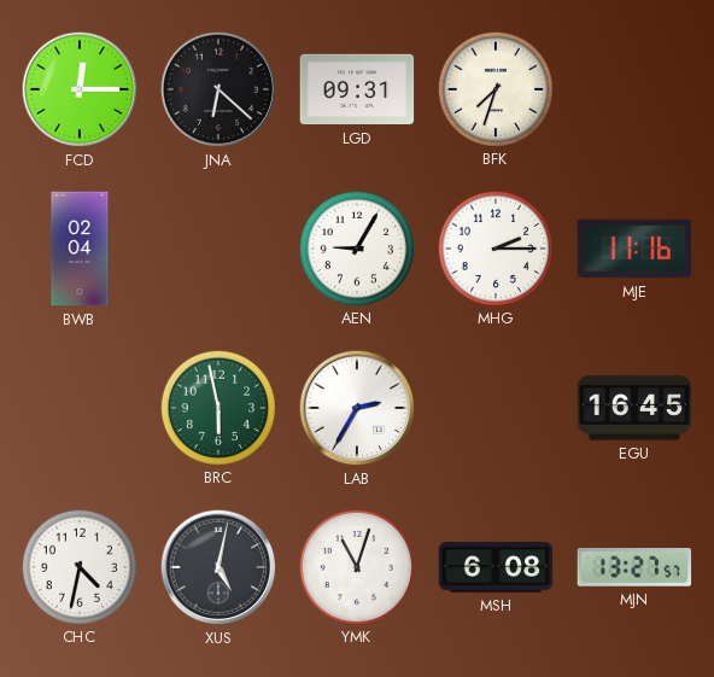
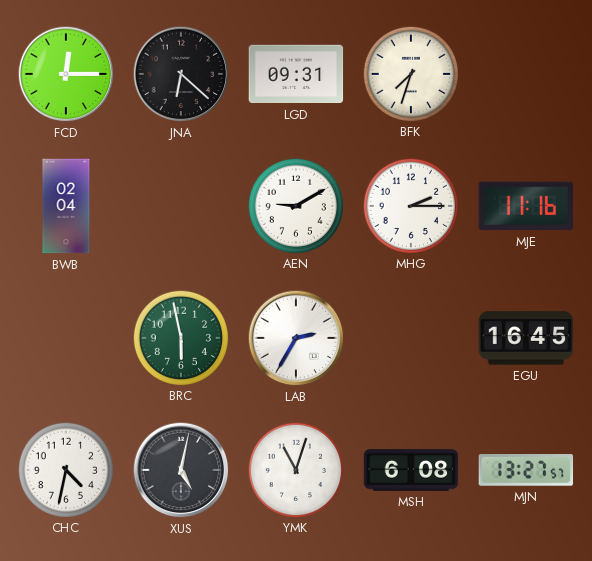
AEN: 9:05 -> 9:10
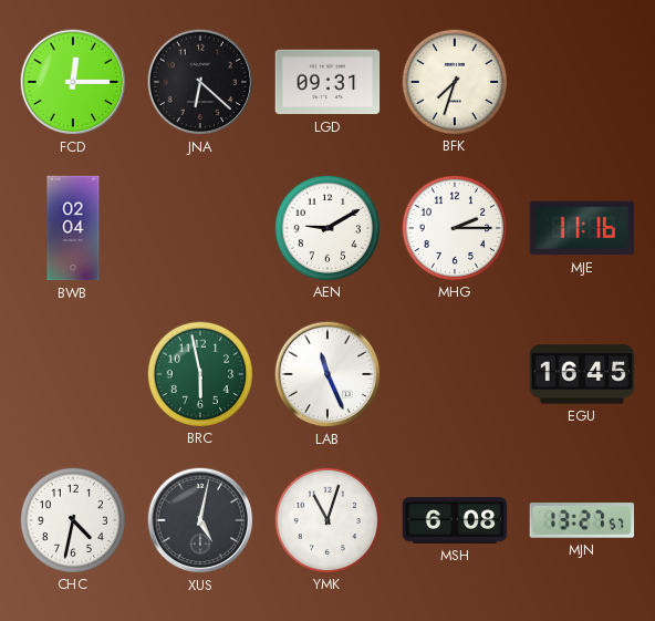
LAB: 2:35 -> 11:26
